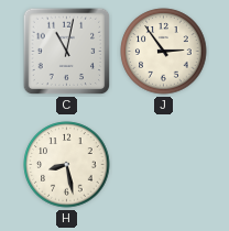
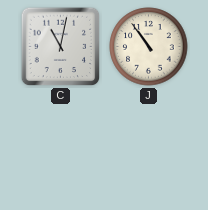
J: 2:54 -> 10:54
H: 8:28 -> none
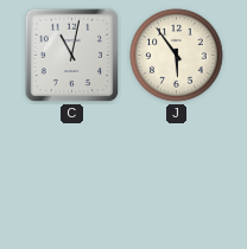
J: 10:54 -> 5:54
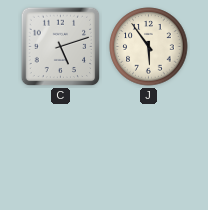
C: 11:02 -> 5:12
